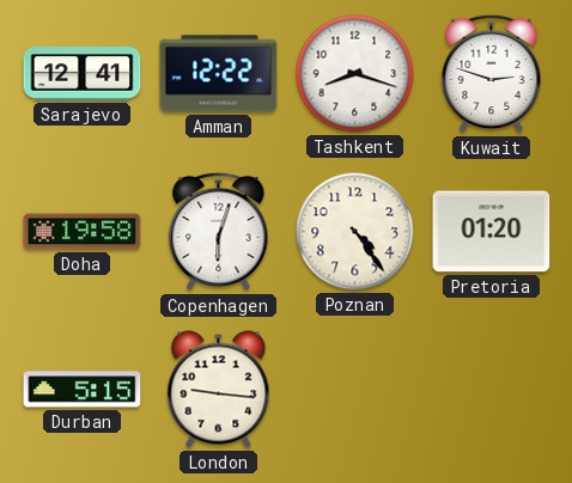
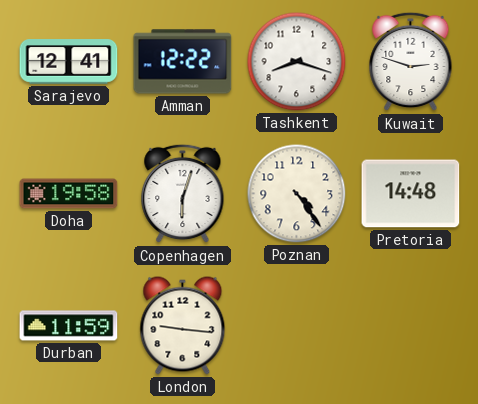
Pretoria: 01:20 -> 14:48
Durban: 5:15 -> 11:59
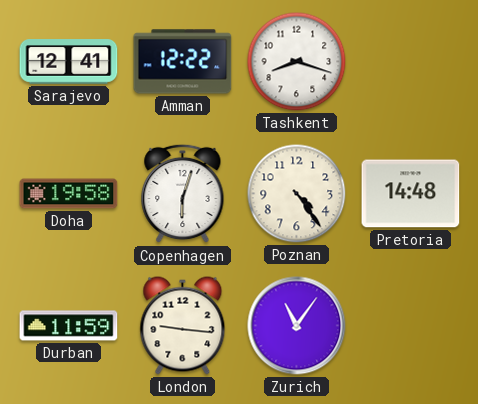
Kuwait: 2:48 -> none
Zurich: none -> 11:06
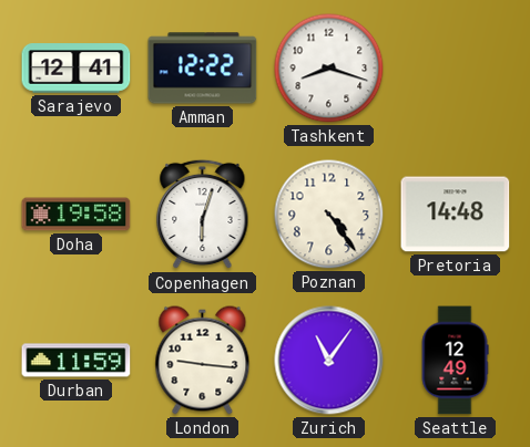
Seattle: none -> 12:49
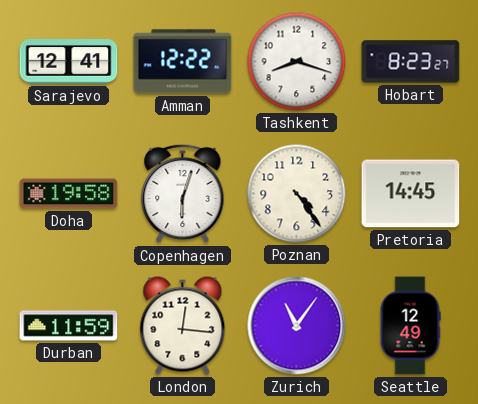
Hobart: none -> 8:23
Pretoria: 14:48 -> 14:45
London: 9:16 -> 12:16
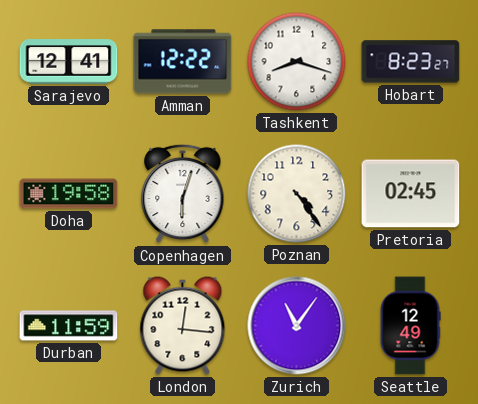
Pretoria: 14:45 -> 02:45
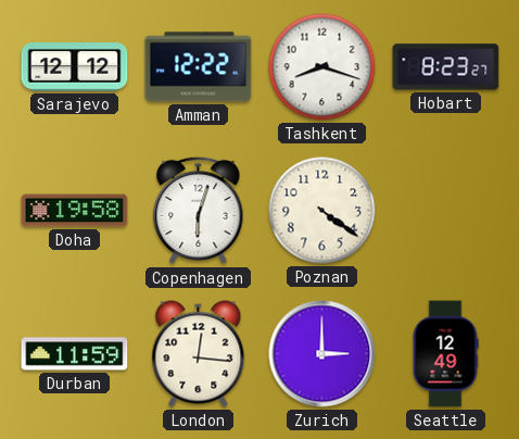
Sarajevo: 12:41 -> 12:12
Poznan: 4:24 -> 4:21
Pretoria: 02:45 -> none
Zurich: 11:06 -> 3:00
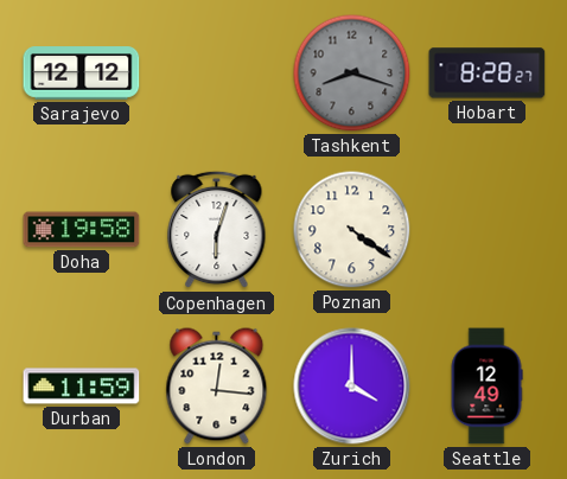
Amman: 12:22 -> none
Tashkent dial: white -> grey
Hobart: 8:23 -> 8:28
Zurich: 3:00 -> 4:00
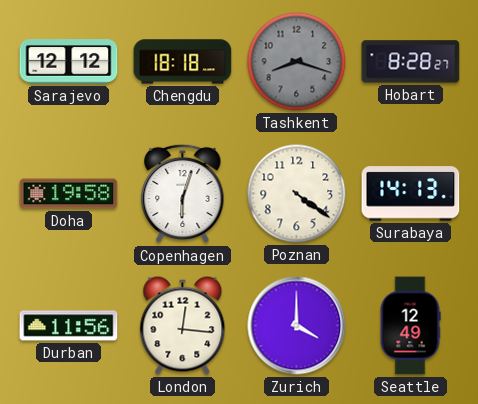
Chengdu: none -> 18:18
Surabaya: none -> 14:13
Durban: 11:59 -> 11:56
